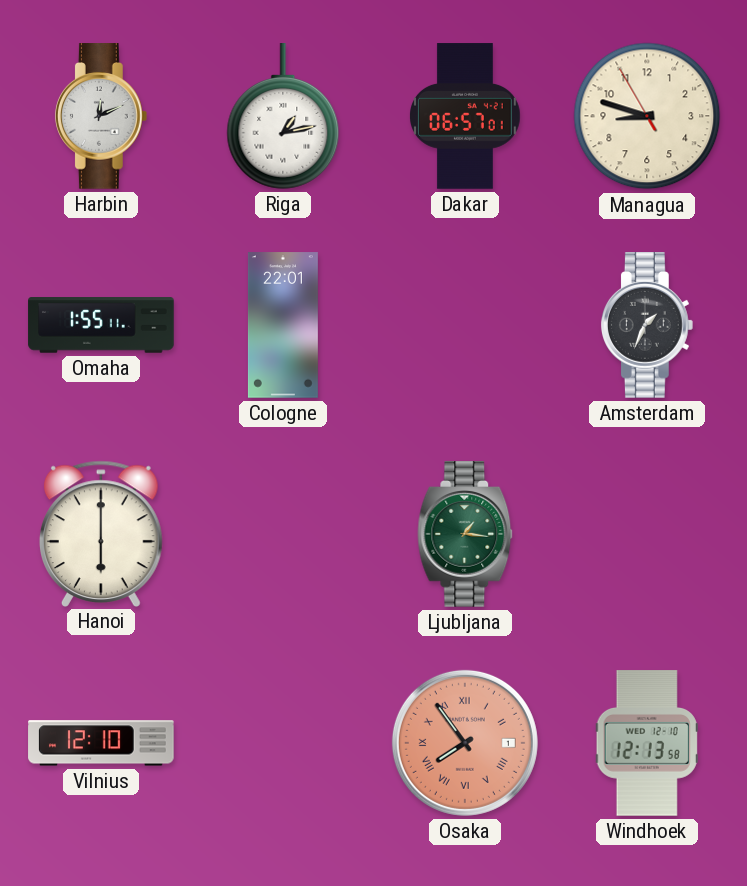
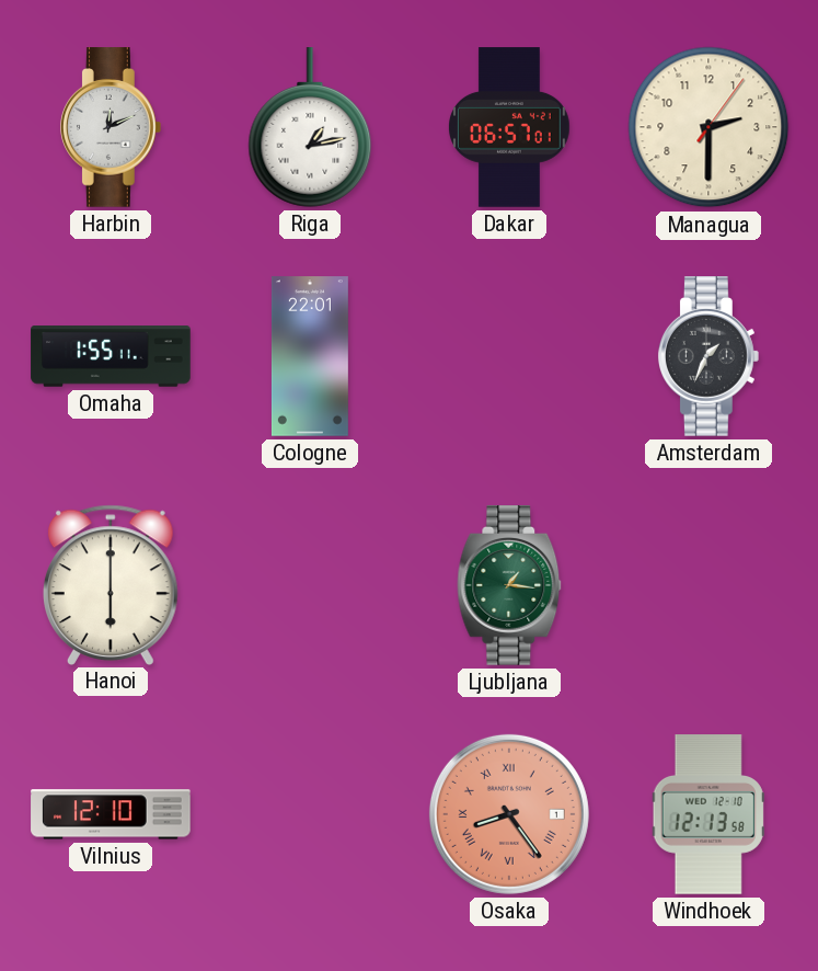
Managua: 8:47 -> 2:30
Osaka: 7:54 -> 8:24
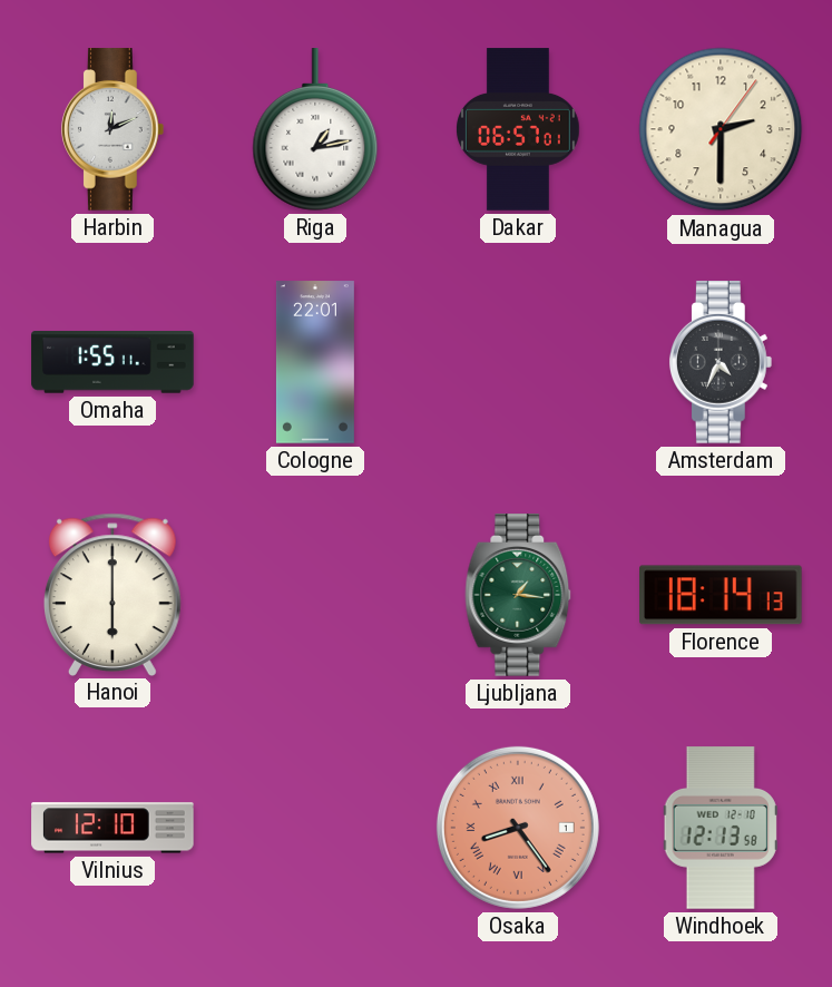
Amsterdam: 1:34 -> 4:34
Florence: none -> 18:14
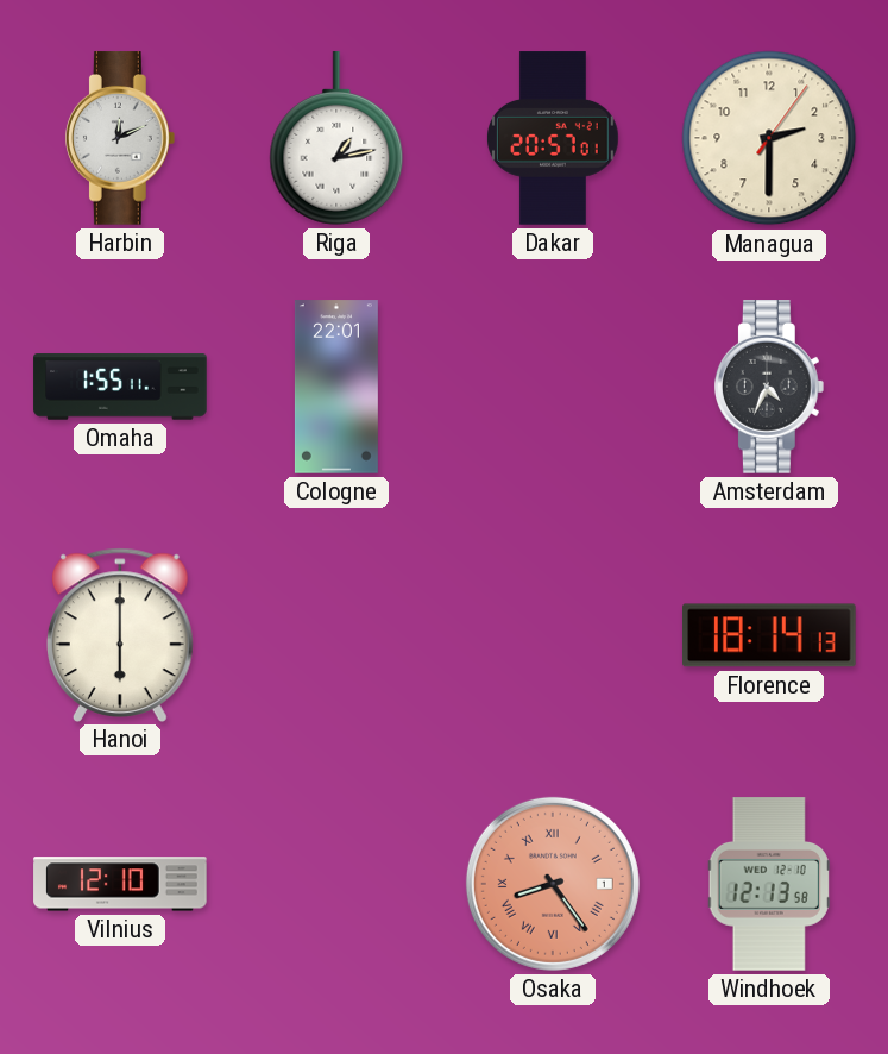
Dakar: 06:57 -> 20:57
Ljubljana: 1:16 -> none
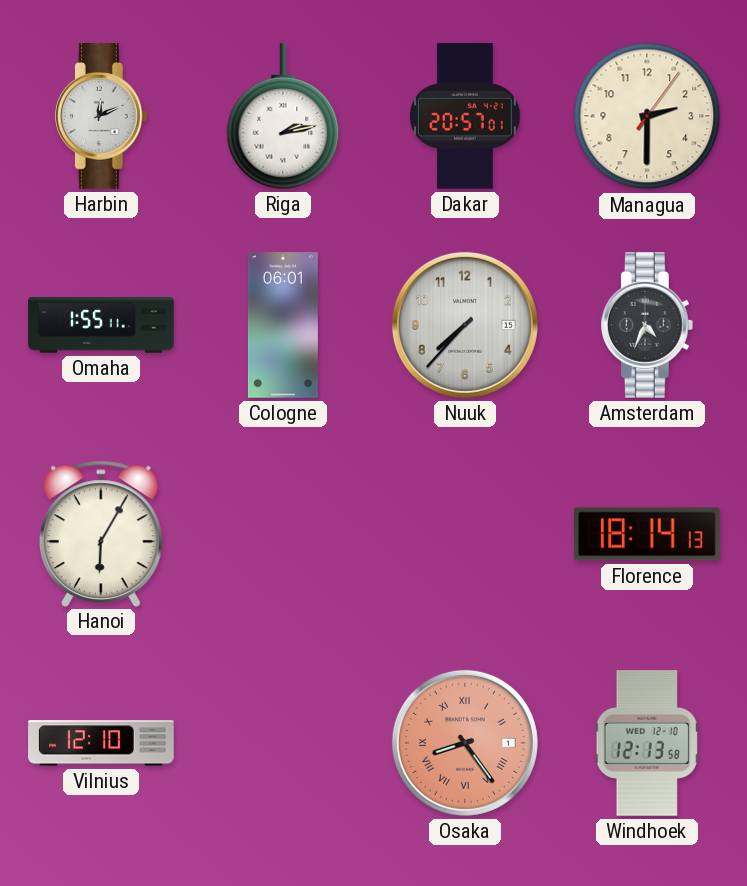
Riga: 1:13 -> 2:13
Cologne: 22:01 -> 06:01
Nuuk: none -> 7:37
Hanoi: 6:00 -> 6:05
